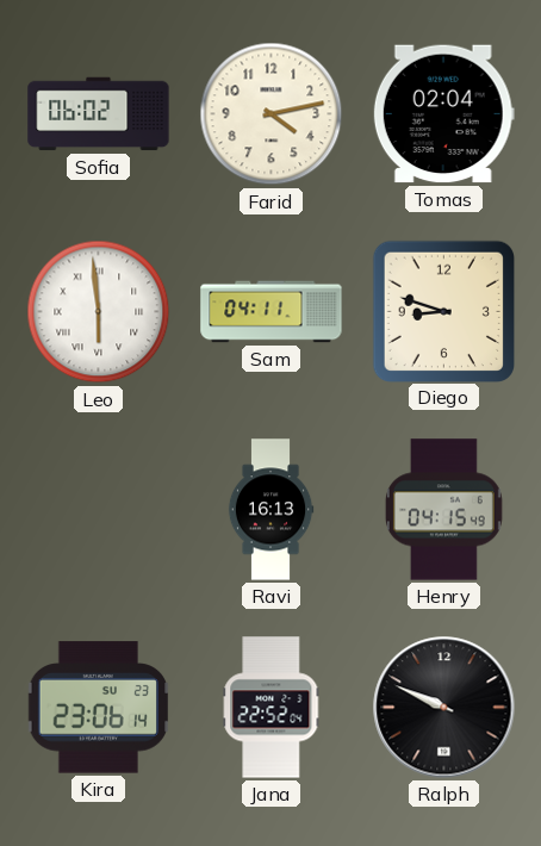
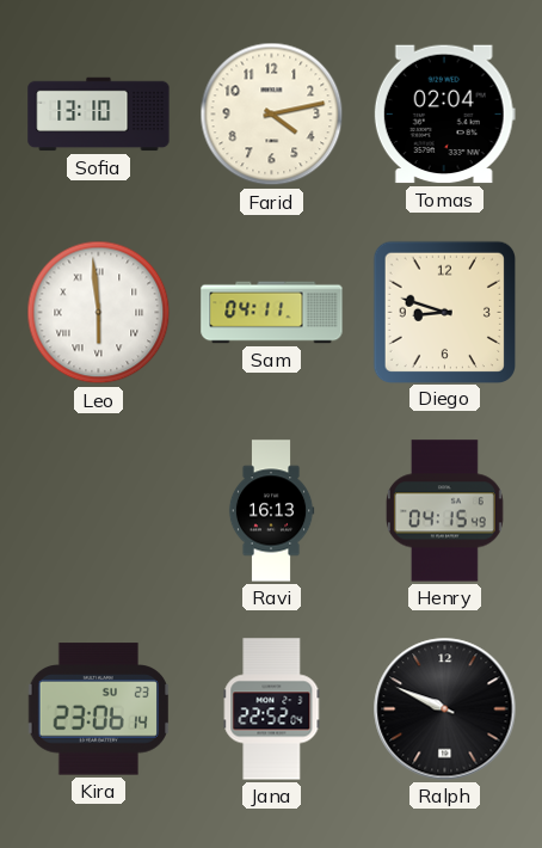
Sofia: 06:02 -> 13:10
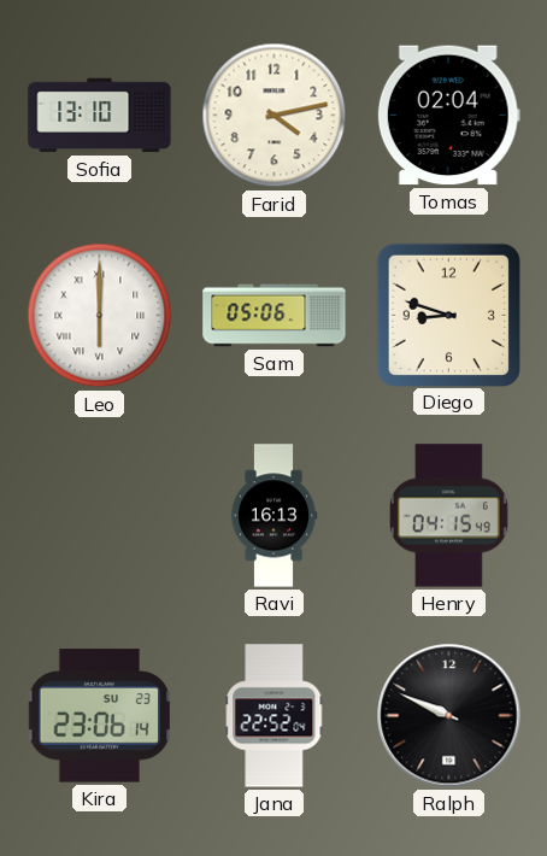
Leo: 5:59 -> 6:00
Sam: 04:11 -> 05:06
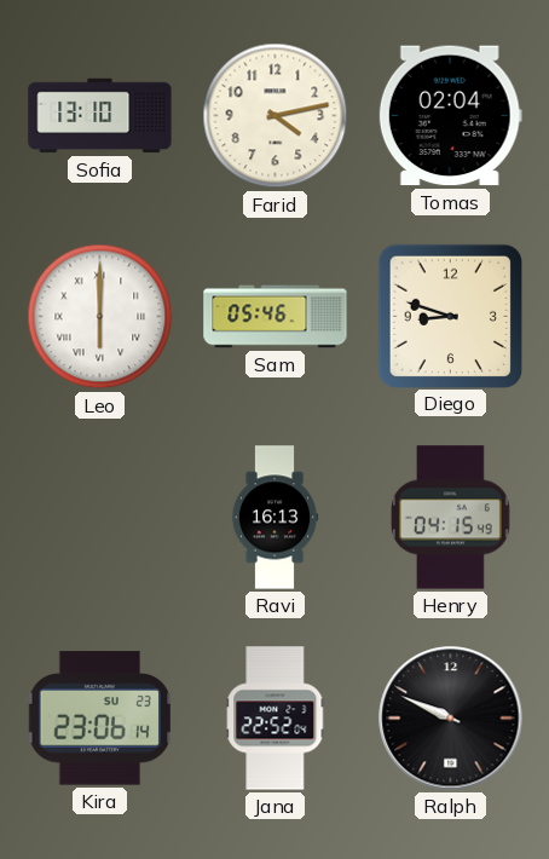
Sam: 05:06 -> 05:46
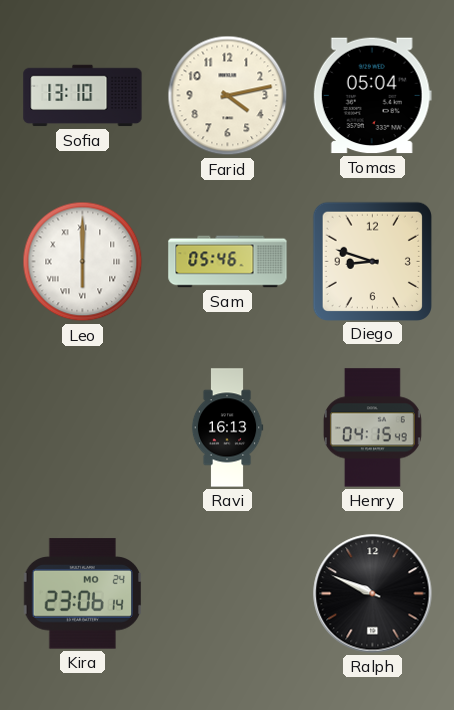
Tomas: 02:04 -> 05:04
Kira date: SU 23 -> MO 24
Jana: 22:52 -> none
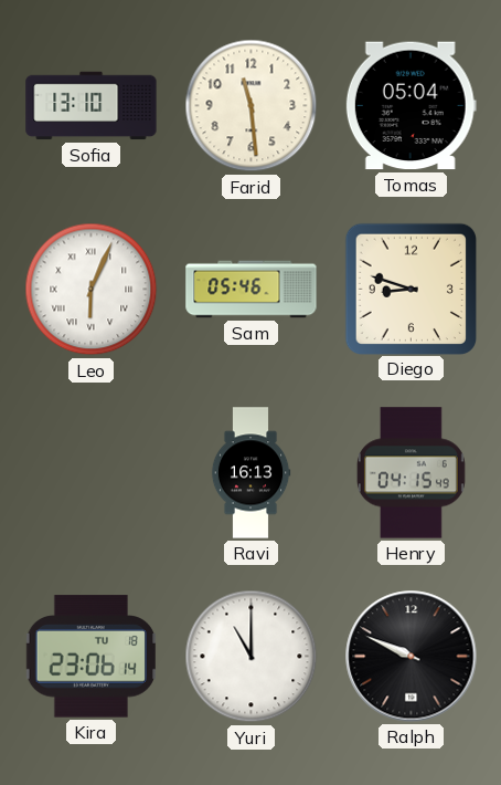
Farid: 4:13 -> 11:29
Leo: 6:00 -> 6:04
Kira date: MO 24 -> TU 18
Yuri: none -> 11:00
